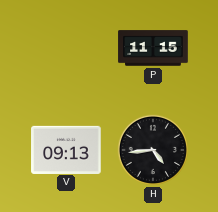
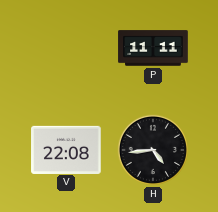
P: 11:15 -> 11:11
V: 09:13 -> 22:08
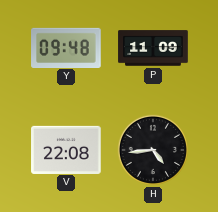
Y: none -> 09:48
P: 11:11 -> 11:09
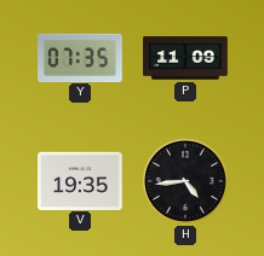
Y: 09:48 -> 07:35
V: 22:08 -> 19:35
